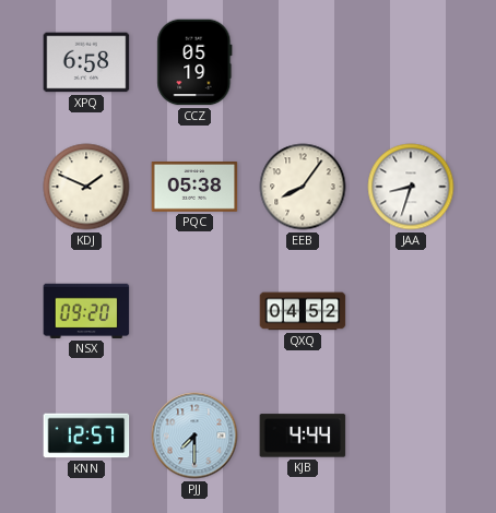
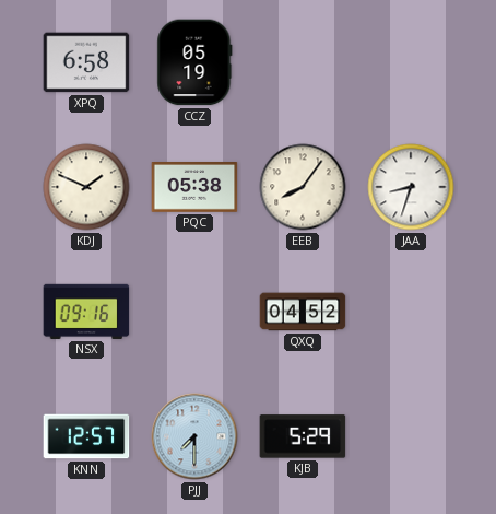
NSX: 09:20 -> 09:16
KJB: 4:44 -> 5:29
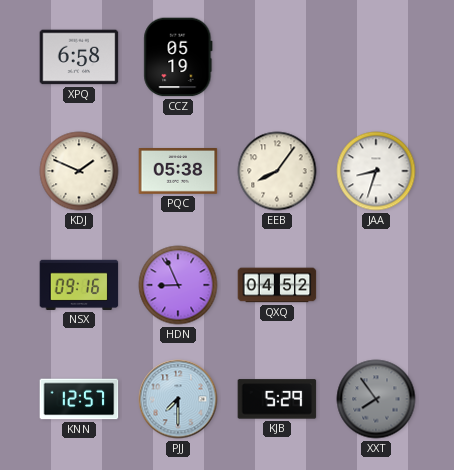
HDN: none -> 8:56
XXT: none -> 7:54
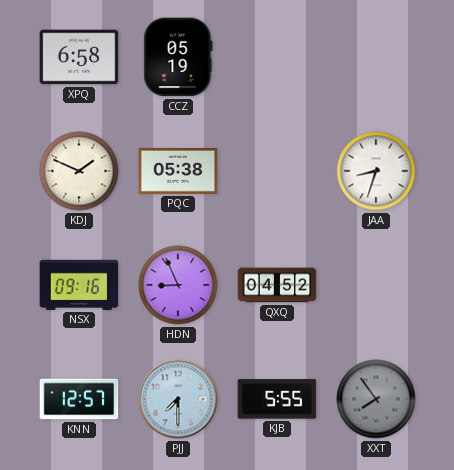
EEB: 8:06 -> none
KJB: 5:29 -> 5:55
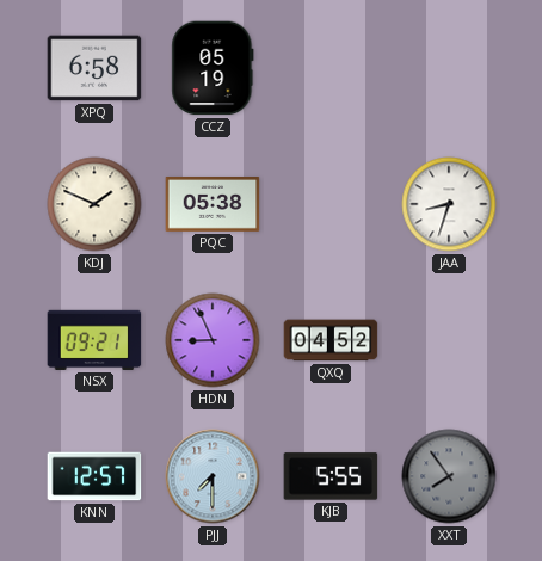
NSX: 09:16 -> 09:21
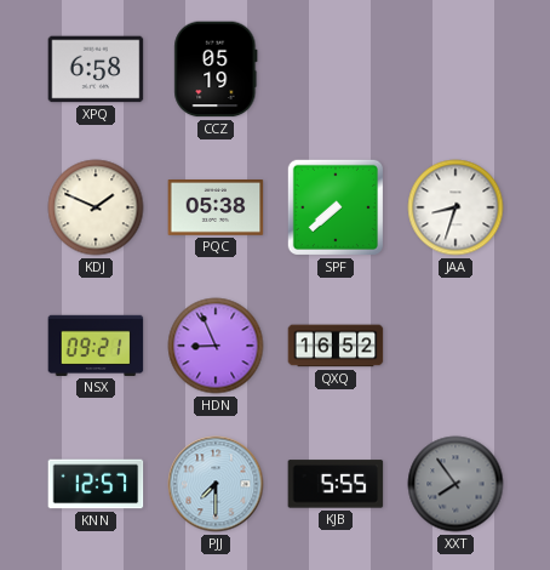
SPF: none -> 7:38
QXQ: 04:52 -> 16:52
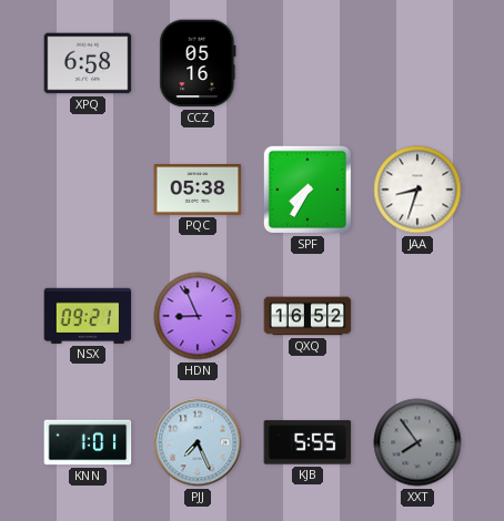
CCZ: 05:19 -> 05:16
KDJ: 1:49 -> none
SPF: 7:38 -> 7:35
KNN: 12:57 -> 1:01
PJJ: 7:30 -> 7:26
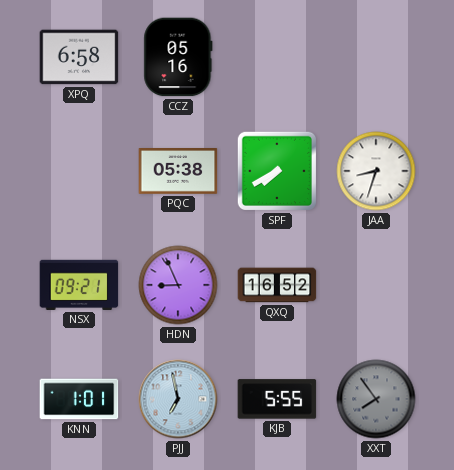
SPF: 7:35 -> 7:40
PJJ: 7:26 -> 6:58
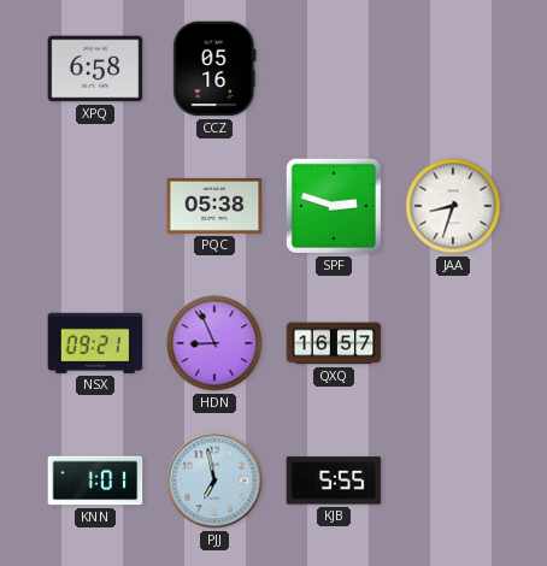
SPF: 7:40 -> 2:48
QXQ: 16:52 -> 16:57
XXT: 7:54 -> none
